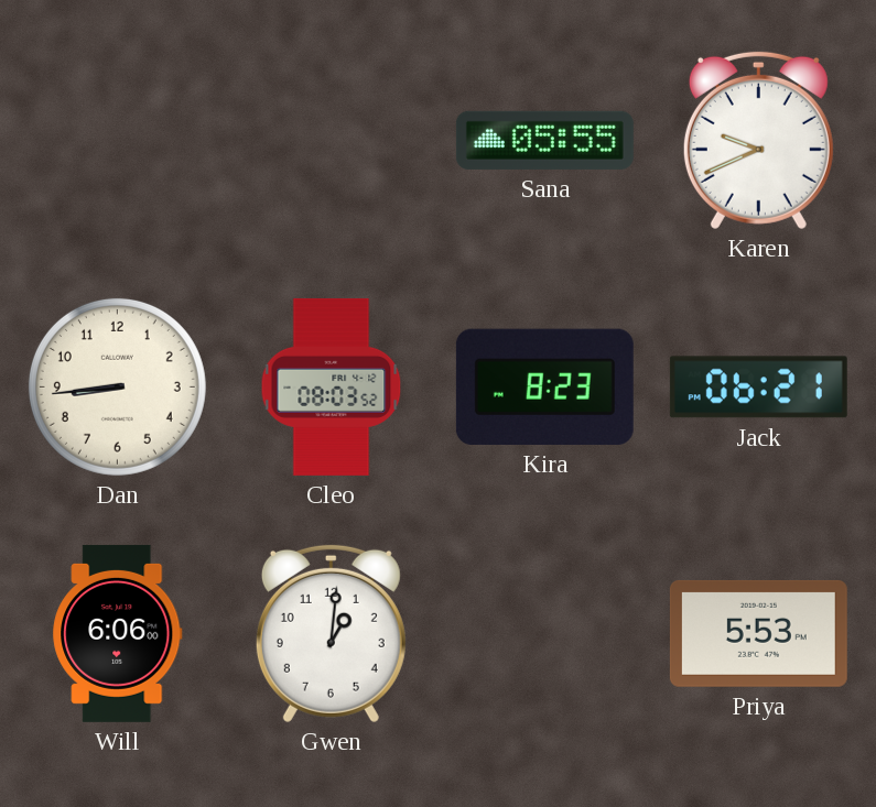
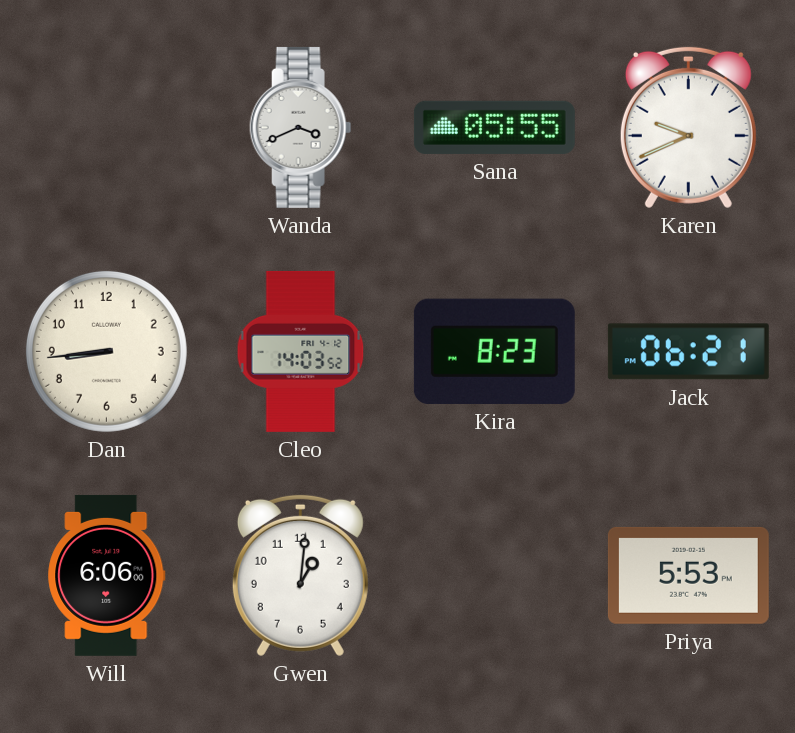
Wanda: none -> 3:41
Cleo: 08:03 -> 14:03
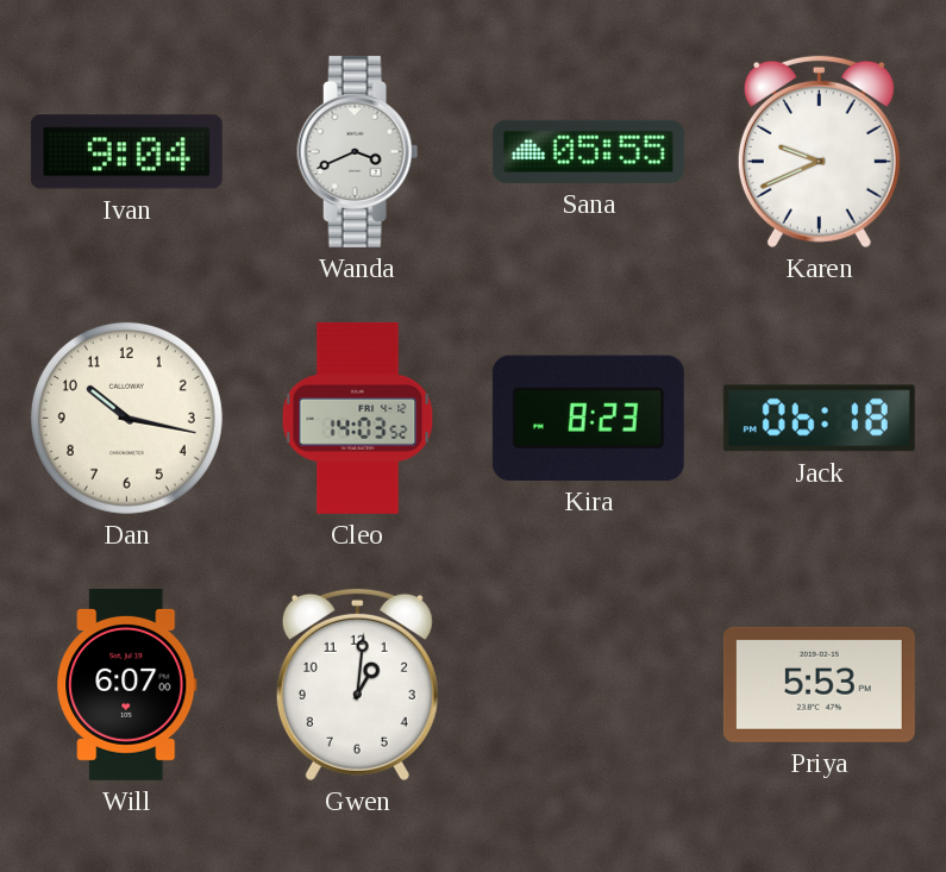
Ivan: none -> 9:04
Dan: 8:44 -> 10:17
Jack: 06:21 -> 06:18
Will: 6:06 -> 6:07
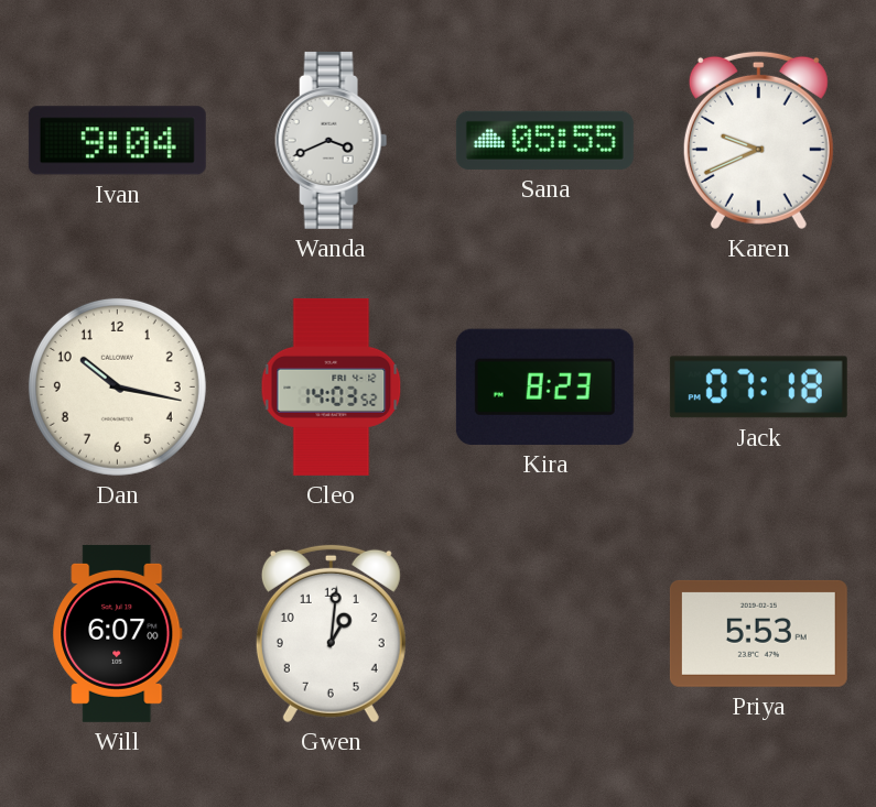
Jack: 06:18 -> 07:18
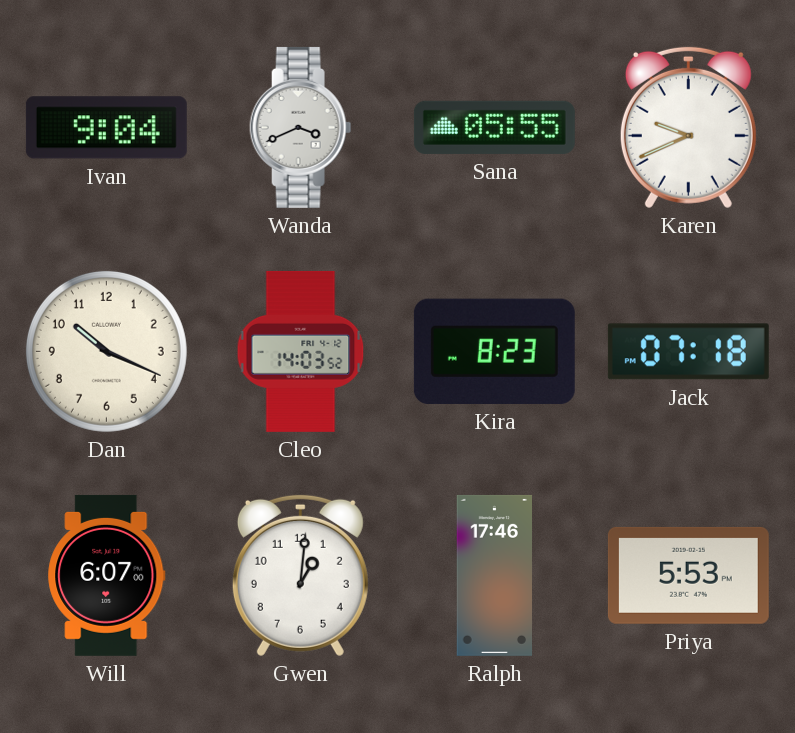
Dan: 10:17 -> 10:19
Ralph: none -> 17:46
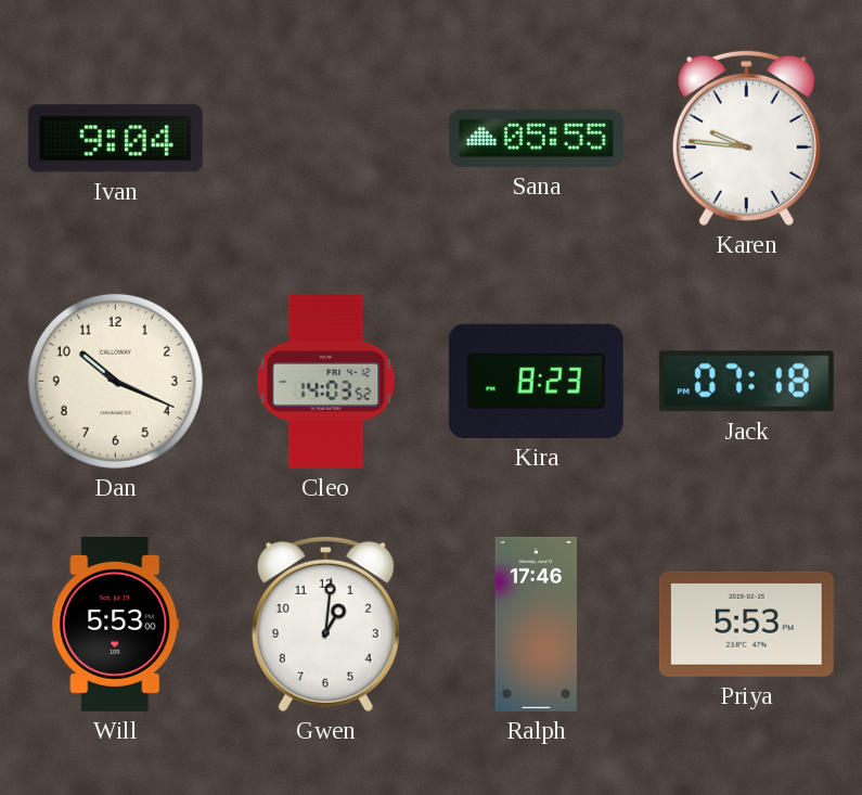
Wanda: 3:41 -> none
Karen: 9:41 -> 9:46
Will: 6:07 -> 5:53
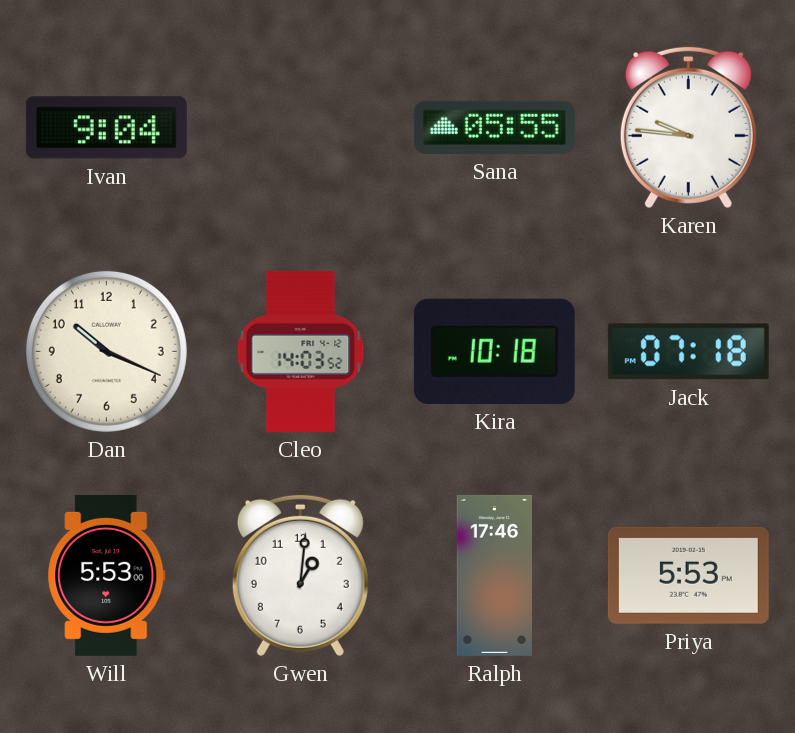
Kira: 8:23 -> 10:18
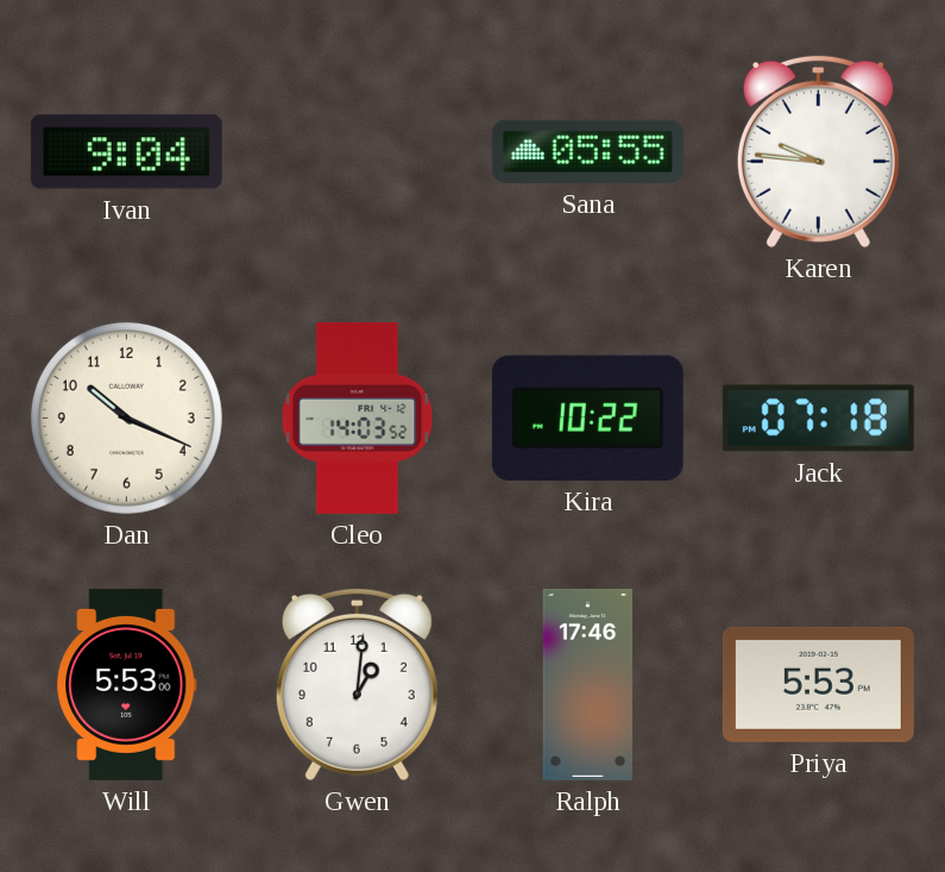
Kira: 10:18 -> 10:22
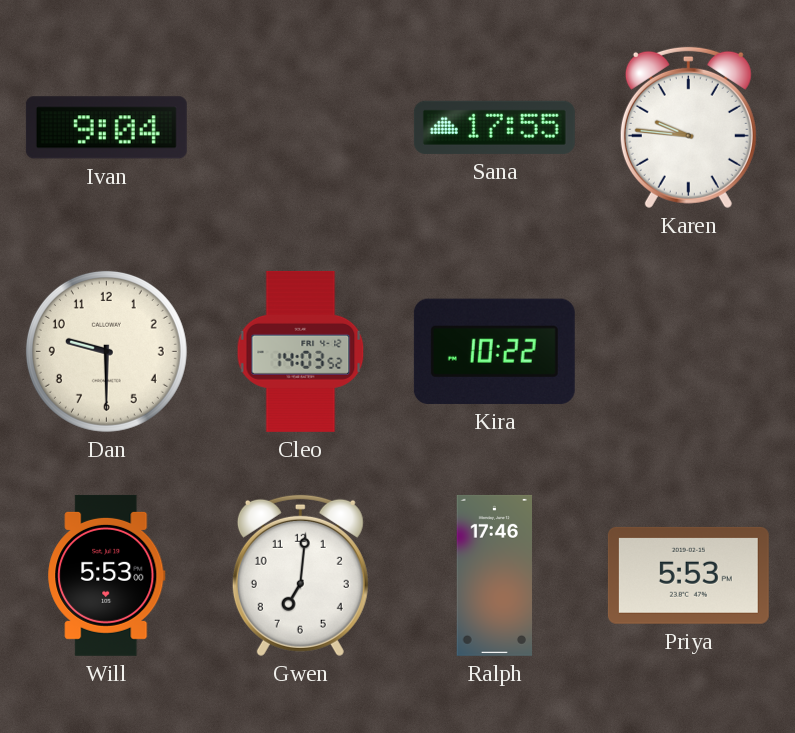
Sana: 05:55 -> 17:55
Dan: 10:19 -> 9:30
Jack: 07:18 -> none
Gwen: 1:01 -> 7:01
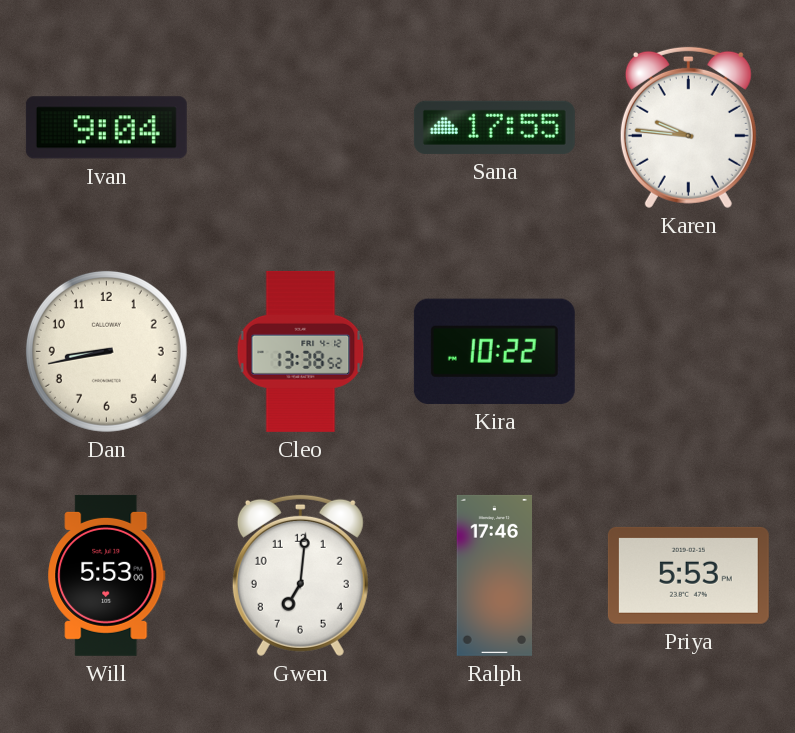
Dan: 9:30 -> 8:43
Cleo: 14:03 -> 13:38
